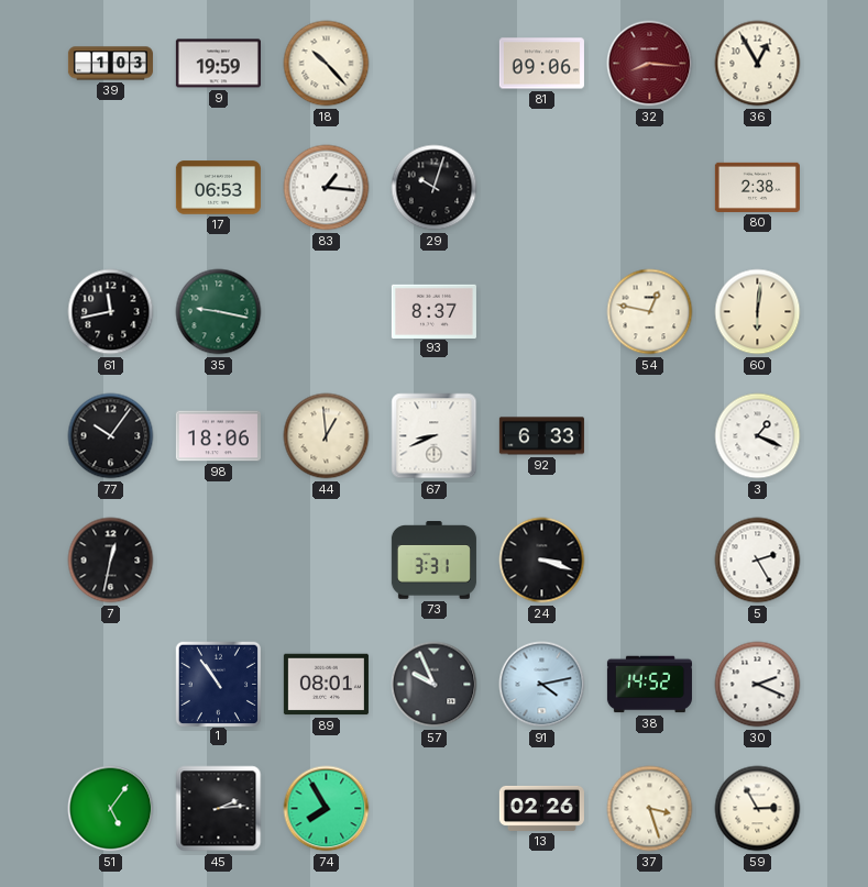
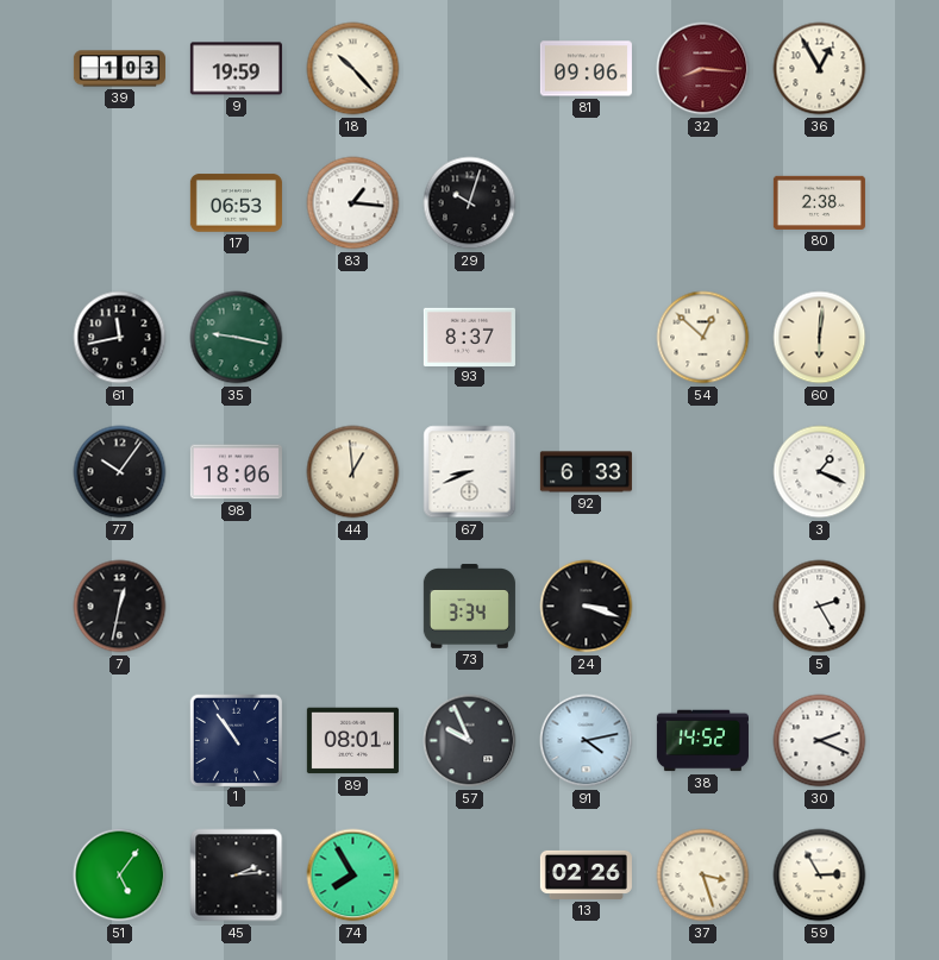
54: 12:47 -> 12:52
73: 3:31 -> 3:34
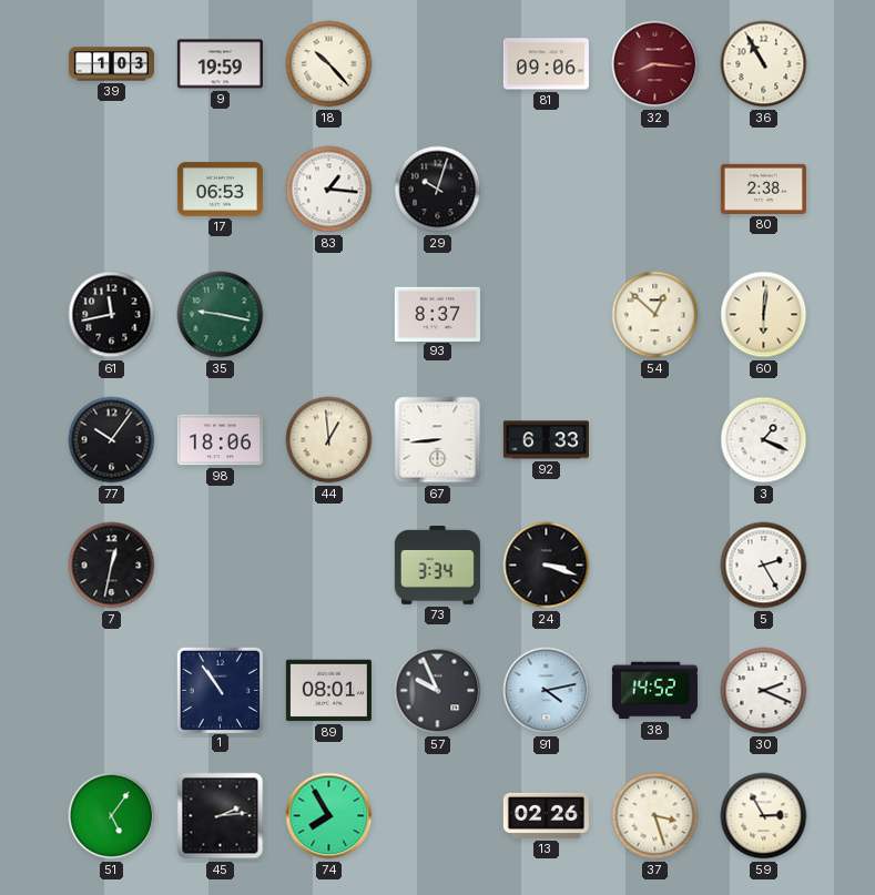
36: 12:55 -> 10:55
67: 8:41 -> 8:44
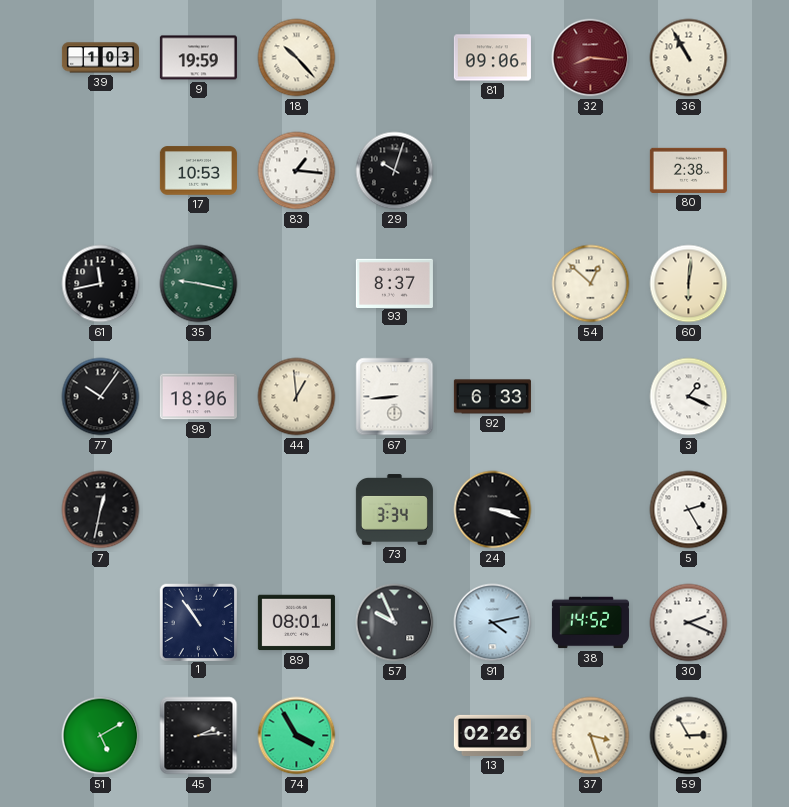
17: 06:53 -> 10:53
51: 5:06 -> 5:10
74: 7:55 -> 3:55
